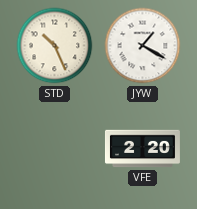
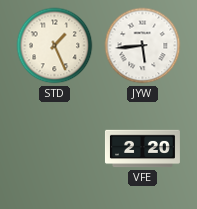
STD: 10:26 -> 1:26
JYW: 1:20 -> 5:44
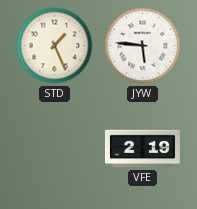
JYW: 5:44 -> 5:46
VFE: 2:20 -> 2:19
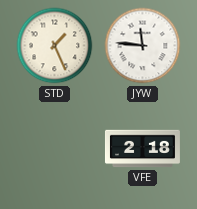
JYW: 5:46 -> 11:46
VFE: 2:19 -> 2:18
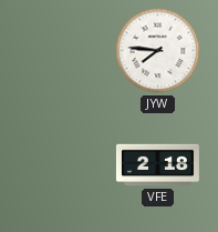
STD: 1:26 -> none
JYW: 11:46 -> 7:46
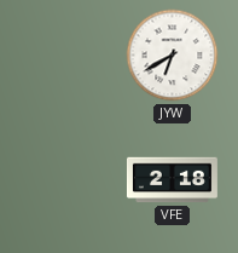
JYW: 7:46 -> 6:40
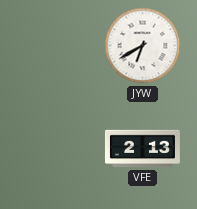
VFE: 2:18 -> 2:13
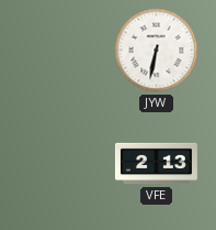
JYW: 6:40 -> 6:32
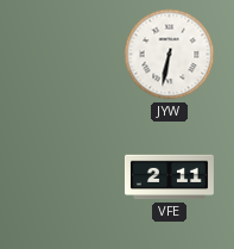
VFE: 2:13 -> 2:11
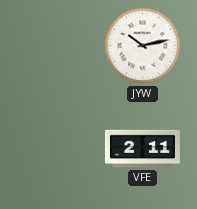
JYW: 6:32 -> 10:13
